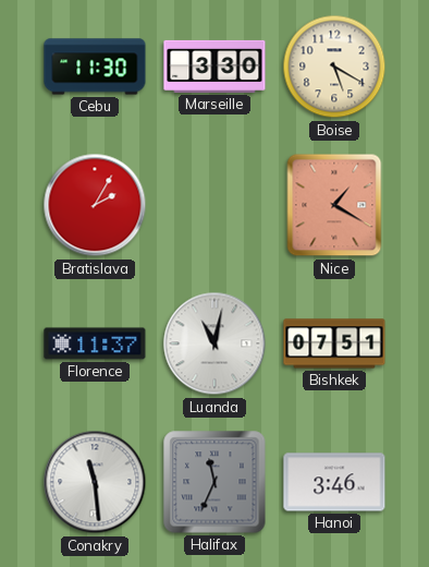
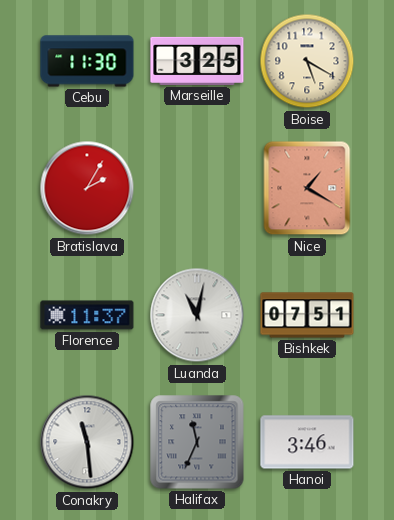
Marseille: 3:30 -> 3:25
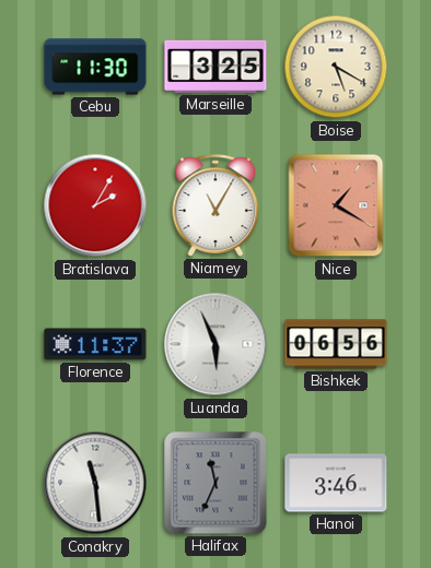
Niamey: none -> 11:05
Luanda: 11:02 -> 5:56
Bishkek: 07:51 -> 06:56
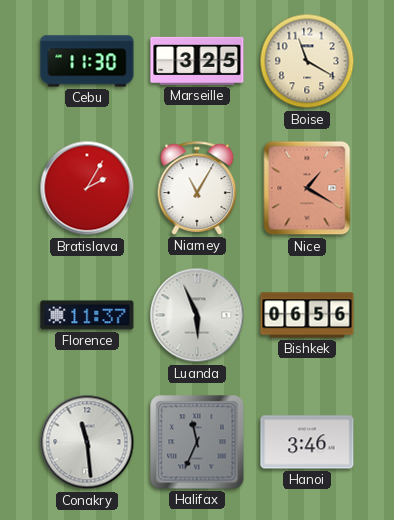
Boise: 5:20 -> 11:20
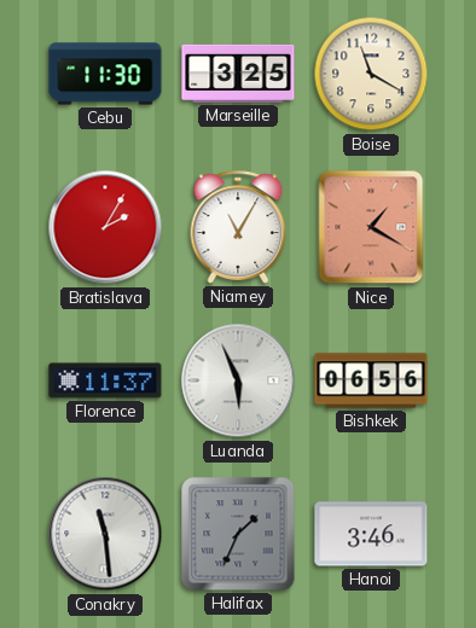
Halifax: 11:34 -> 1:34
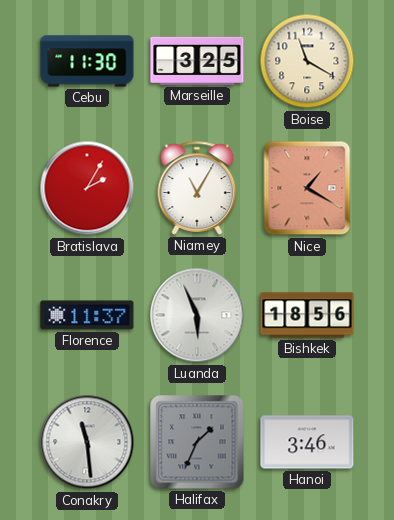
Bishkek: 06:56 -> 18:56
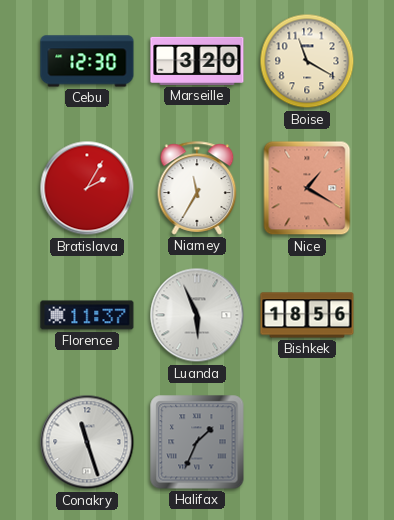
Cebu: 11:30 -> 12:30
Marseille: 3:25 -> 3:20
Niamey: 11:05 -> 11:35
Conakry: 11:29 -> 11:27
Hanoi: 3:46 -> none
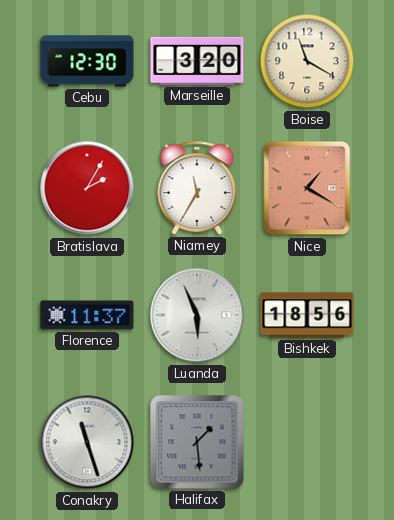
Halifax: 1:34 -> 1:29
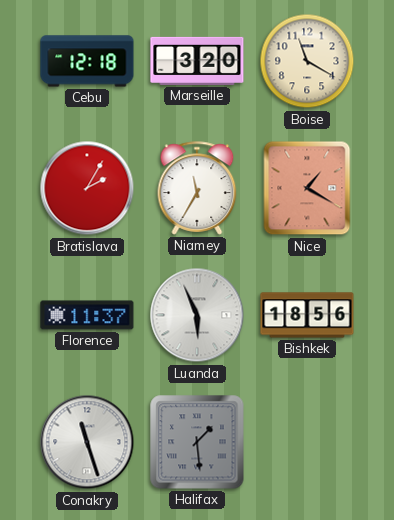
Cebu: 12:30 -> 12:18
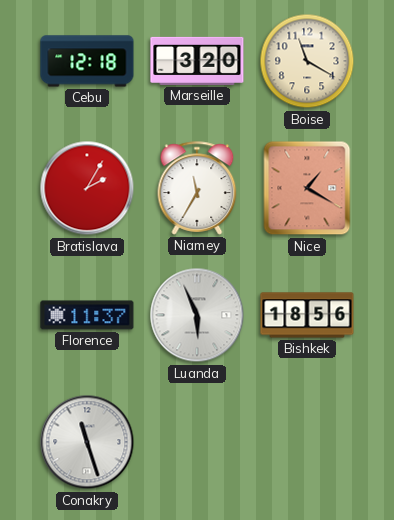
Halifax: 1:29 -> none
